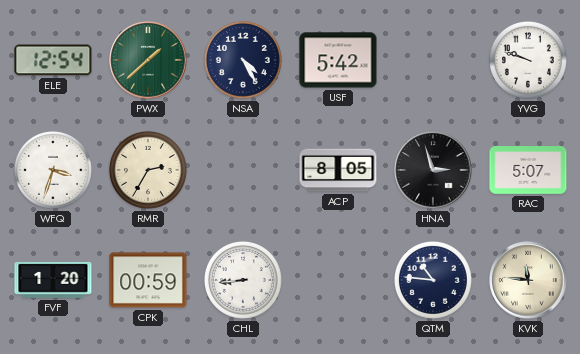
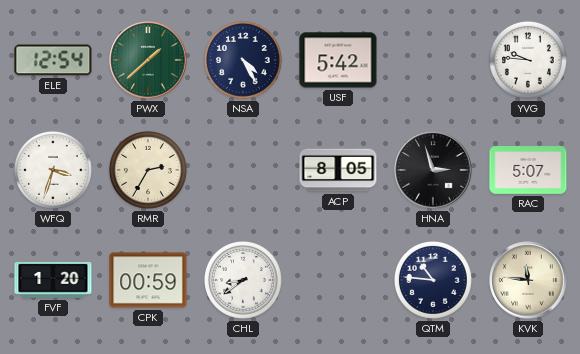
YVG: 9:48 -> 9:46
CHL: 8:44 -> 8:39
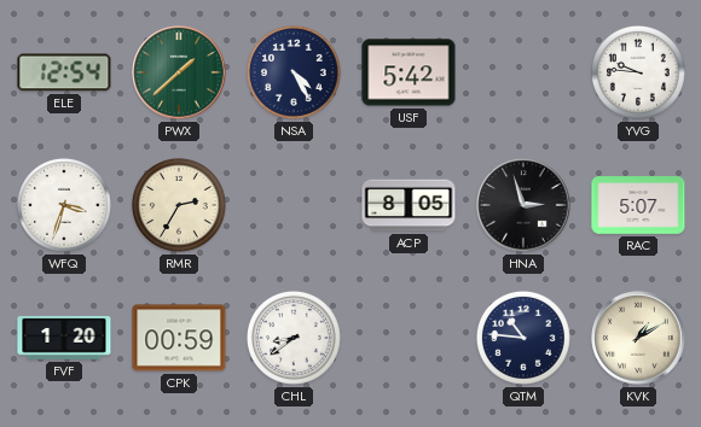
KVK: 11:46 -> 1:10
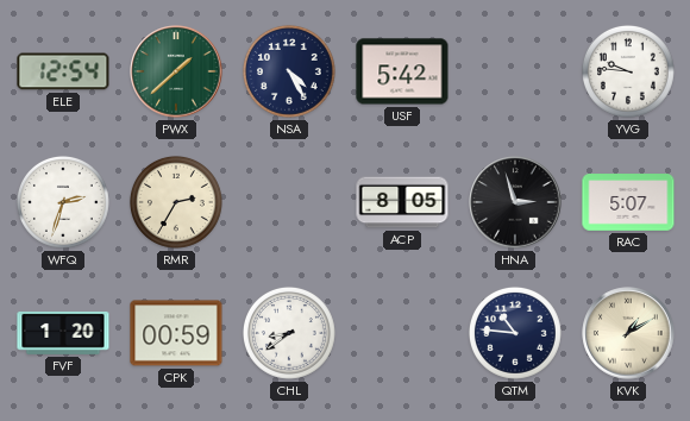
WFQ: 3:33 -> 2:33
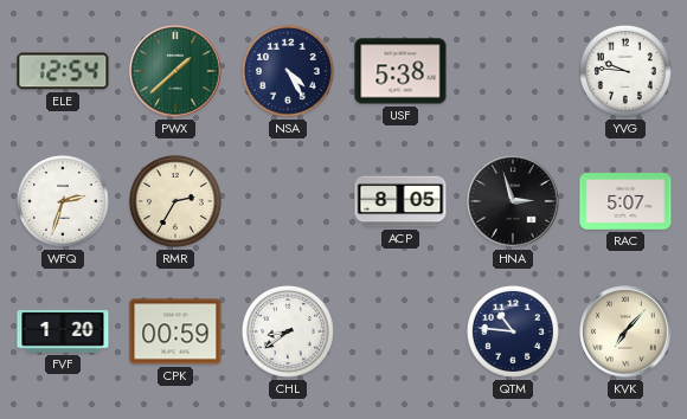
USF: 5:42 -> 5:38
KVK: 1:10 -> 7:07
